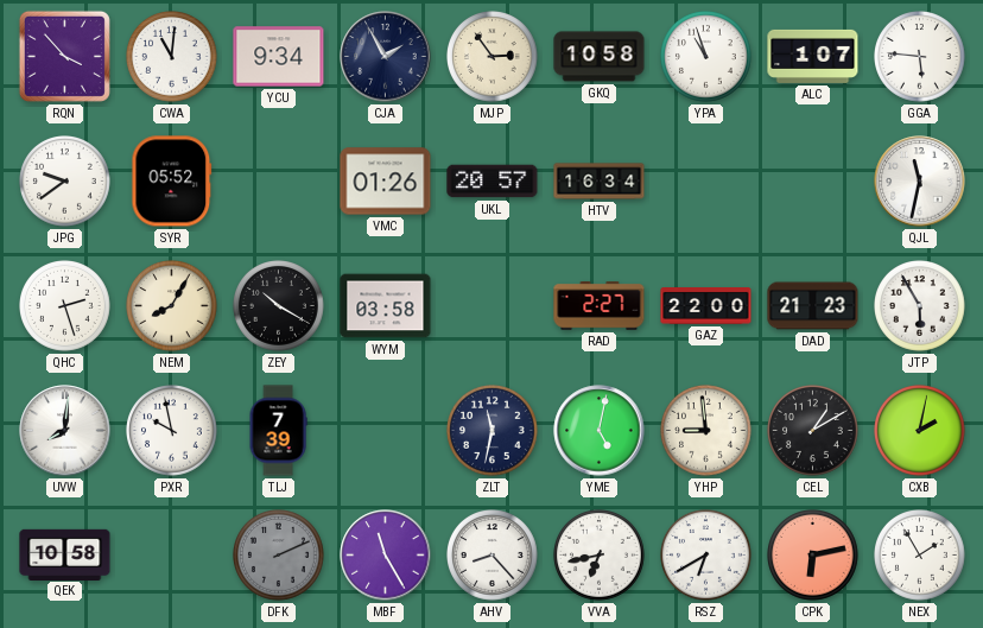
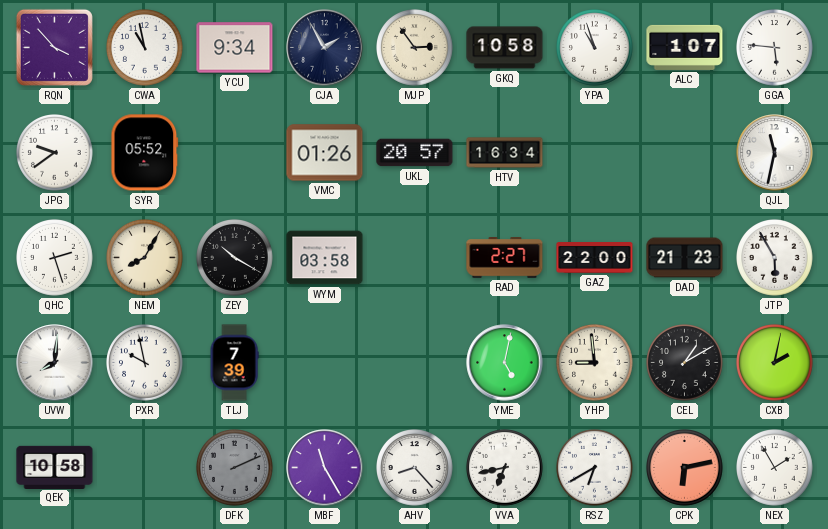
CWA: 11:01 -> 10:58
ZLT: 11:32 -> none
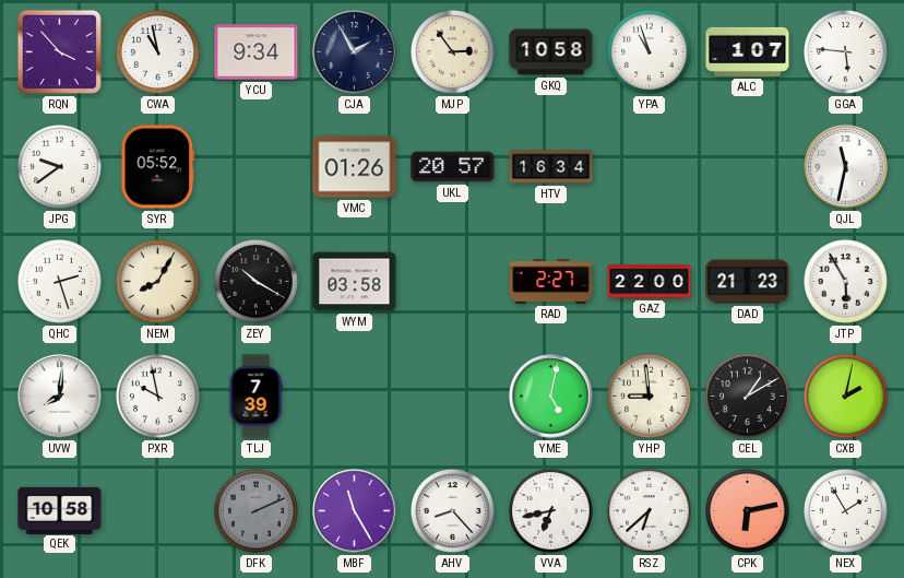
RSZ: 6:40 -> 6:38
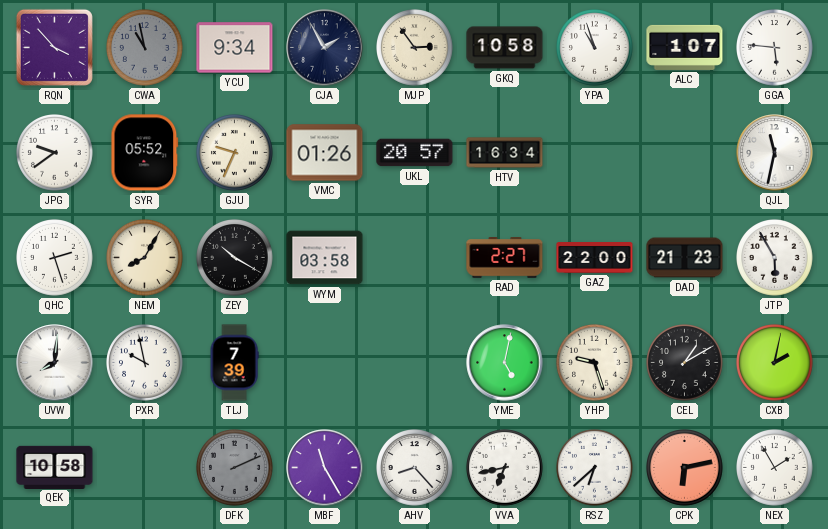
CWA dial: white -> grey
GJU: none -> 9:34
YHP: 8:59 -> 9:27
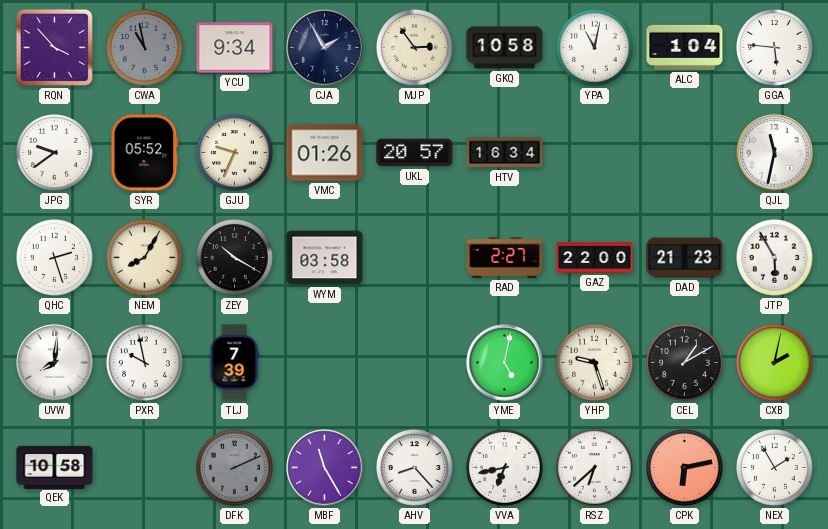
YPA: 10:57 -> 11:02
ALC: 1:07 -> 1:04
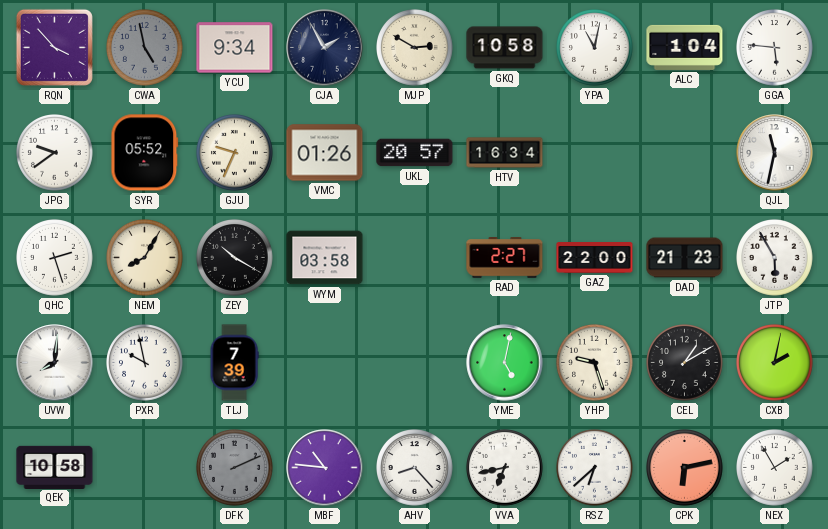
CWA: 10:58 -> 4:58
MJP: 2:54 -> 2:50
MBF: 11:25 -> 10:46
